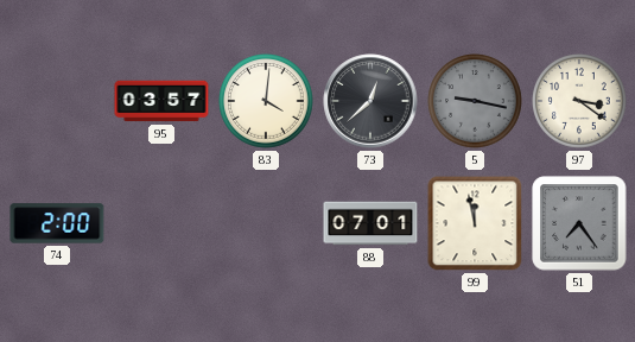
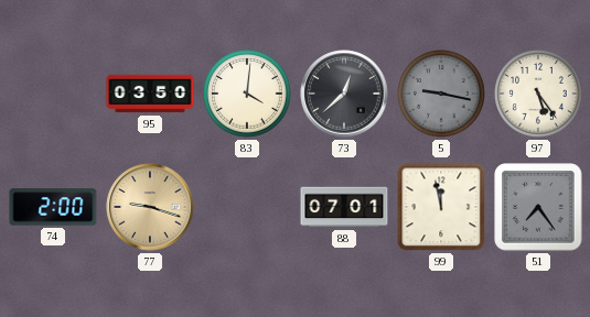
95: 03:57 -> 03:50
97: 3:21 -> 5:24
77: none -> 9:18
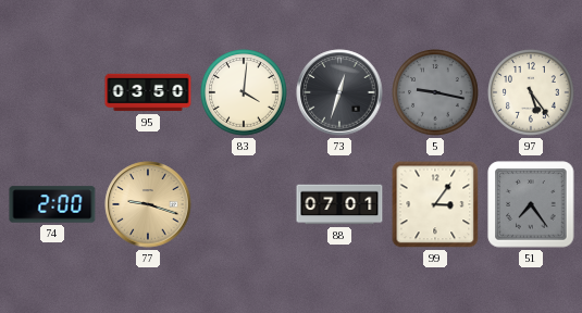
73: 12:38 -> 12:33
99: 11:58 -> 3:06
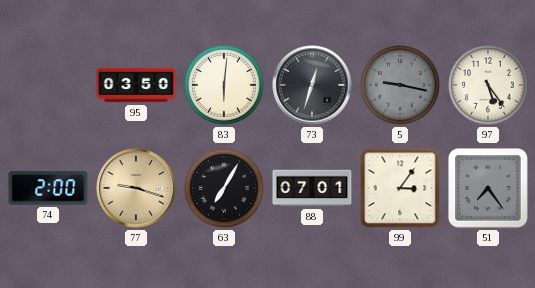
83: 4:01 -> 6:01
63: none -> 7:05
